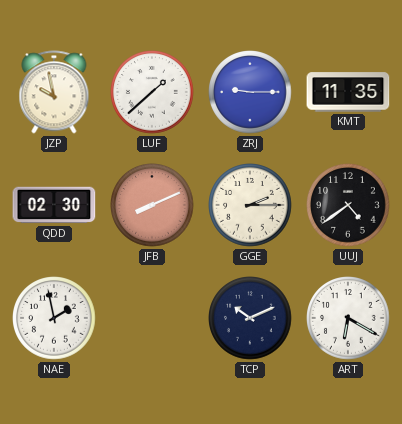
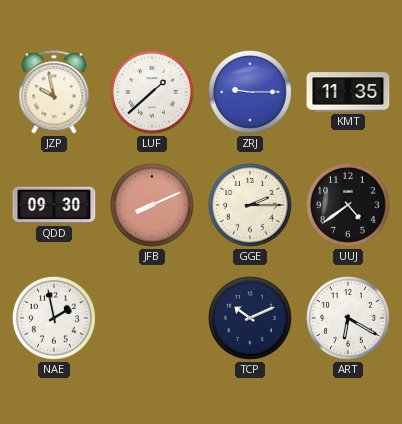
QDD: 02:30 -> 09:30
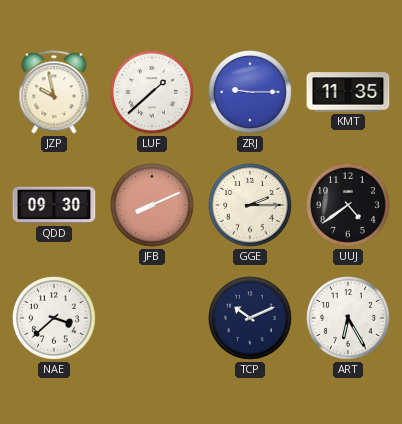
NAE: 1:58 -> 3:38
ART: 6:20 -> 6:25
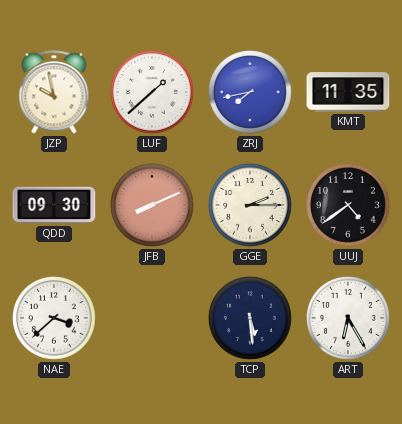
ZRJ: 9:15 -> 7:43
TCP: 10:11 -> 5:29
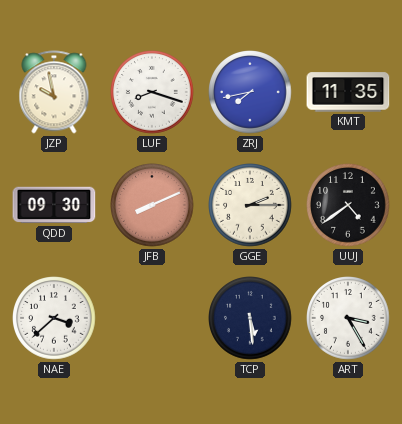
LUF: 1:38 -> 8:18
ART: 6:25 -> 3:25
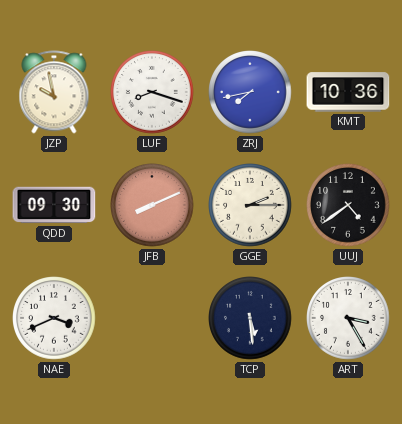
KMT: 11:35 -> 10:36
NAE: 3:38 -> 3:41
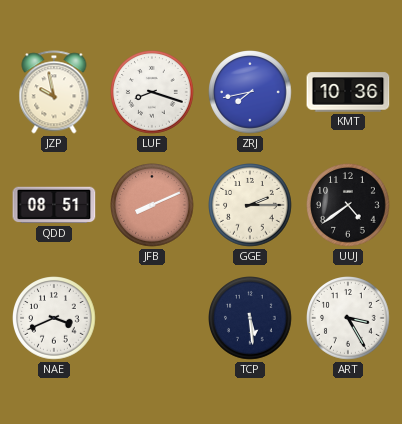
QDD: 09:30 -> 08:51
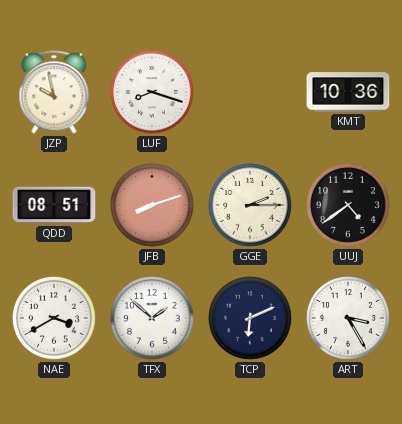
ZRJ: 7:43 -> none
JFB: 8:11 -> 8:12
NAE: 3:41 -> 3:40
TFX: none -> 1:52
TCP: 5:29 -> 6:11
